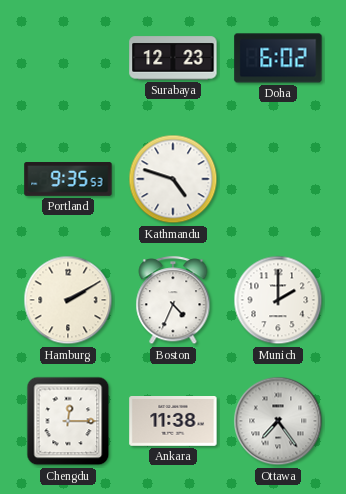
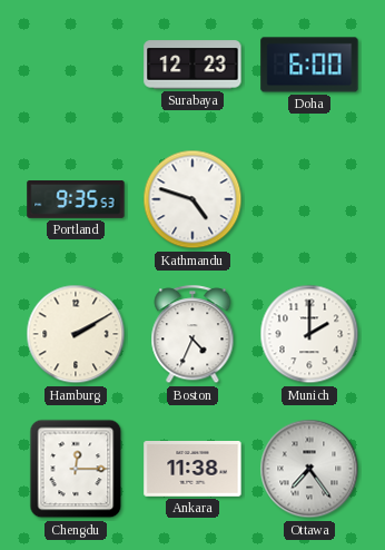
Doha: 6:02 -> 6:00
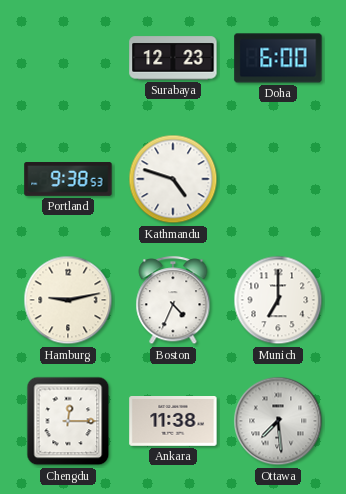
Portland: 9:35 -> 9:38
Hamburg: 2:10 -> 9:13
Munich: 2:00 -> 7:00
Ottawa: 7:24 -> 7:29
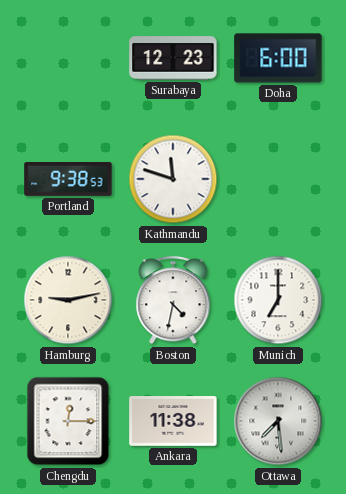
Kathmandu: 4:48 -> 11:48
Boston: 4:34 -> 4:32
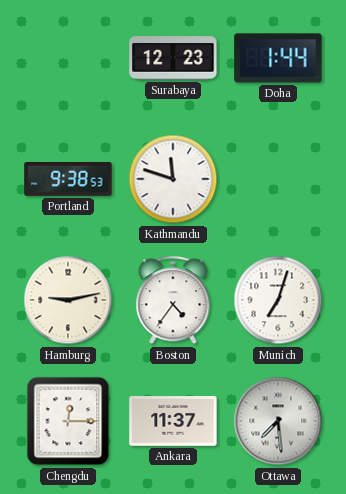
Doha: 6:00 -> 1:44
Boston: 4:32 -> 4:36
Munich: 7:00 -> 7:03
Ankara: 11:38 -> 11:37
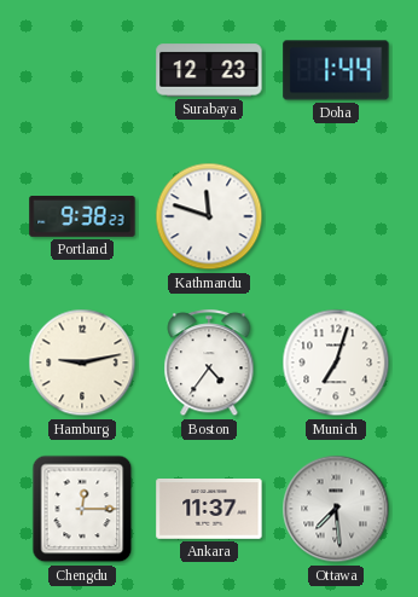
Portland: 9:38:53 -> 9:38:23
